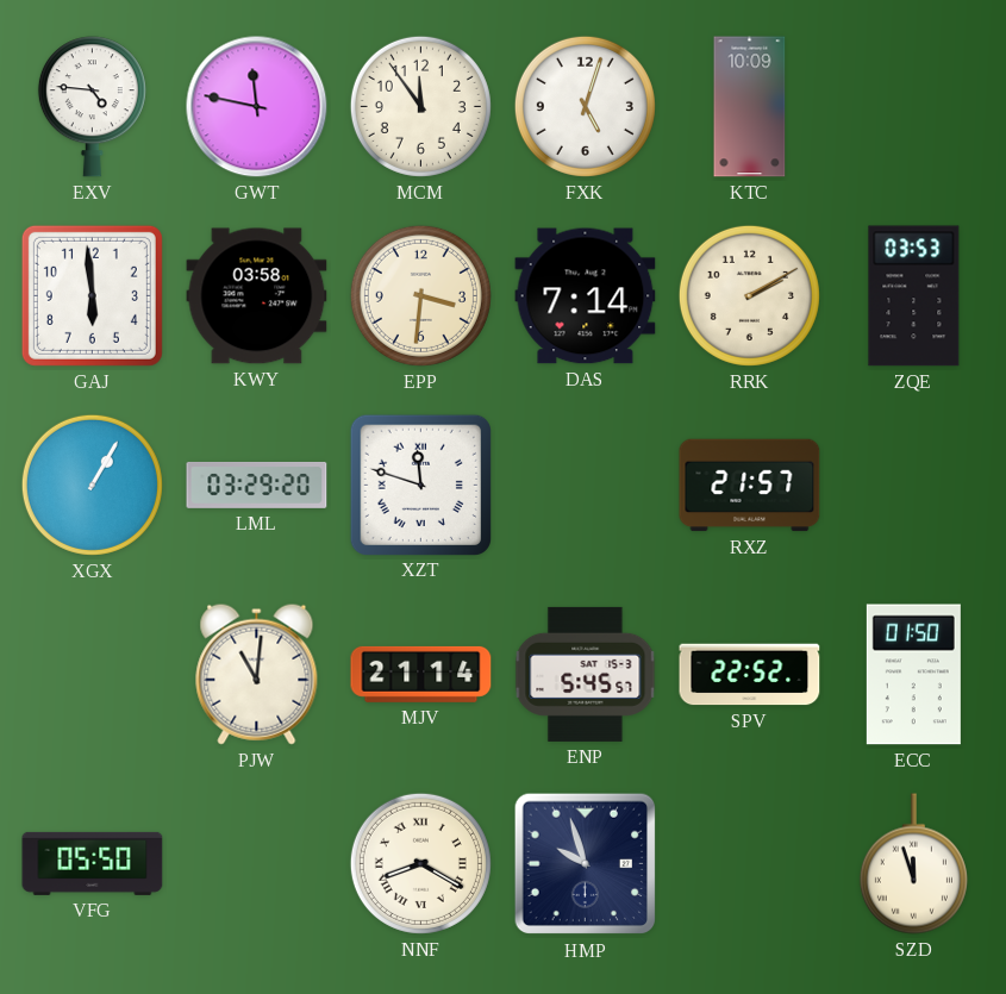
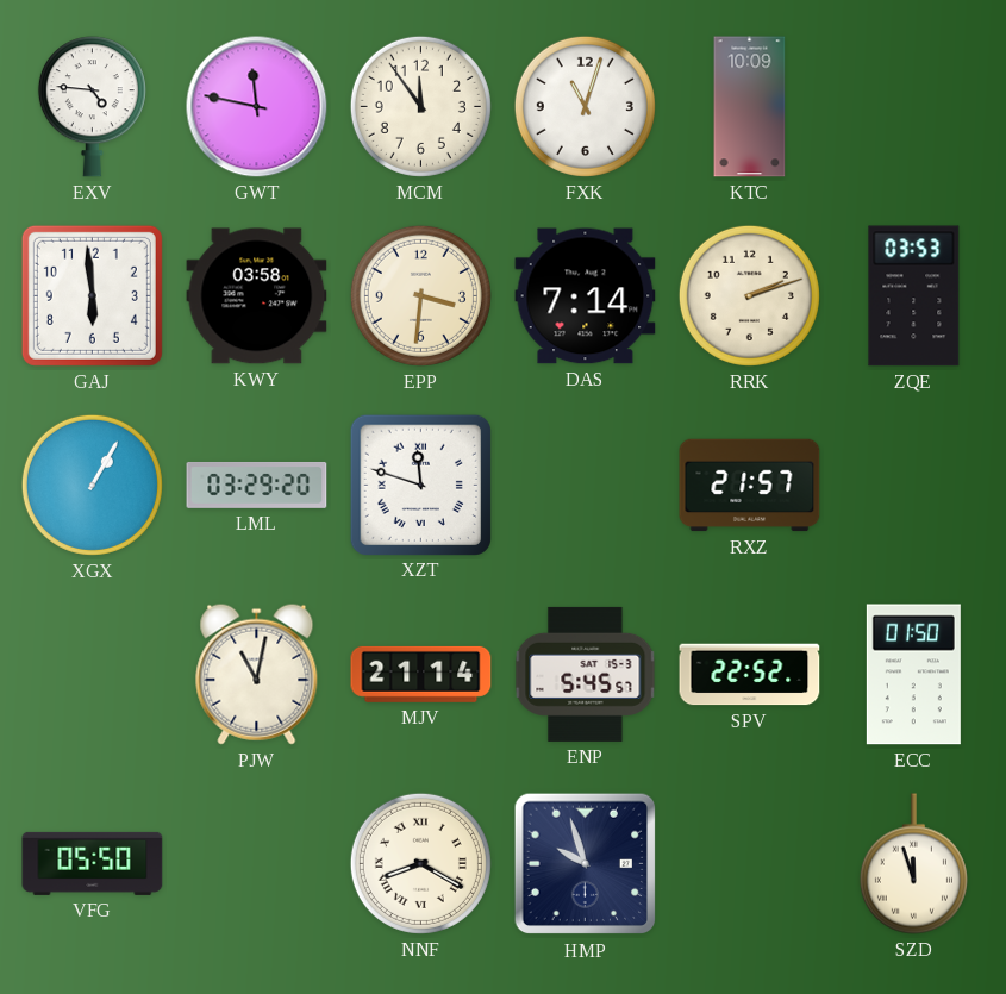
FXK: 5:03 -> 11:03
RRK: 2:10 -> 2:12
PJW: 11:01 -> 11:02
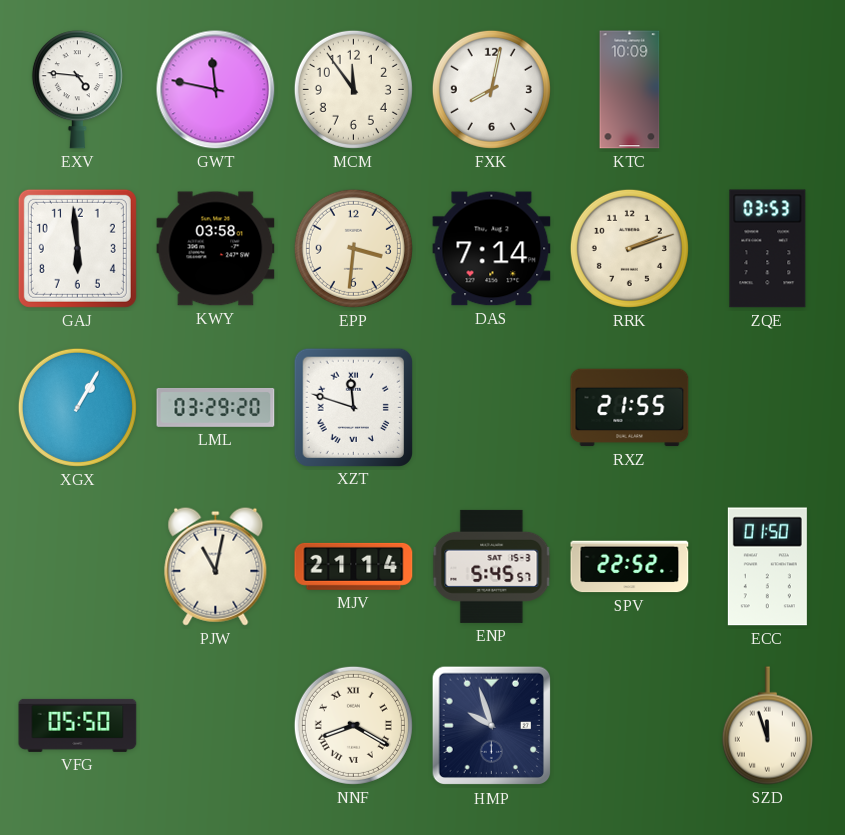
FXK: 11:03 -> 8:02
RXZ: 21:57 -> 21:55
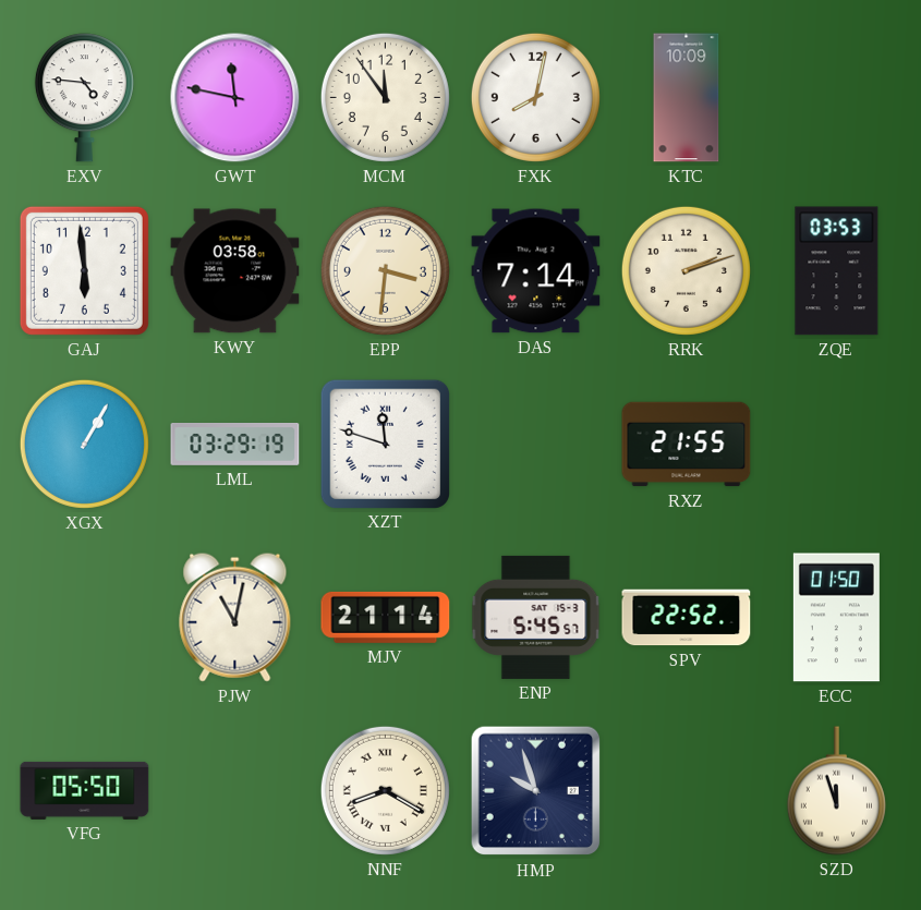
LML: 03:29:20 -> 03:29:19
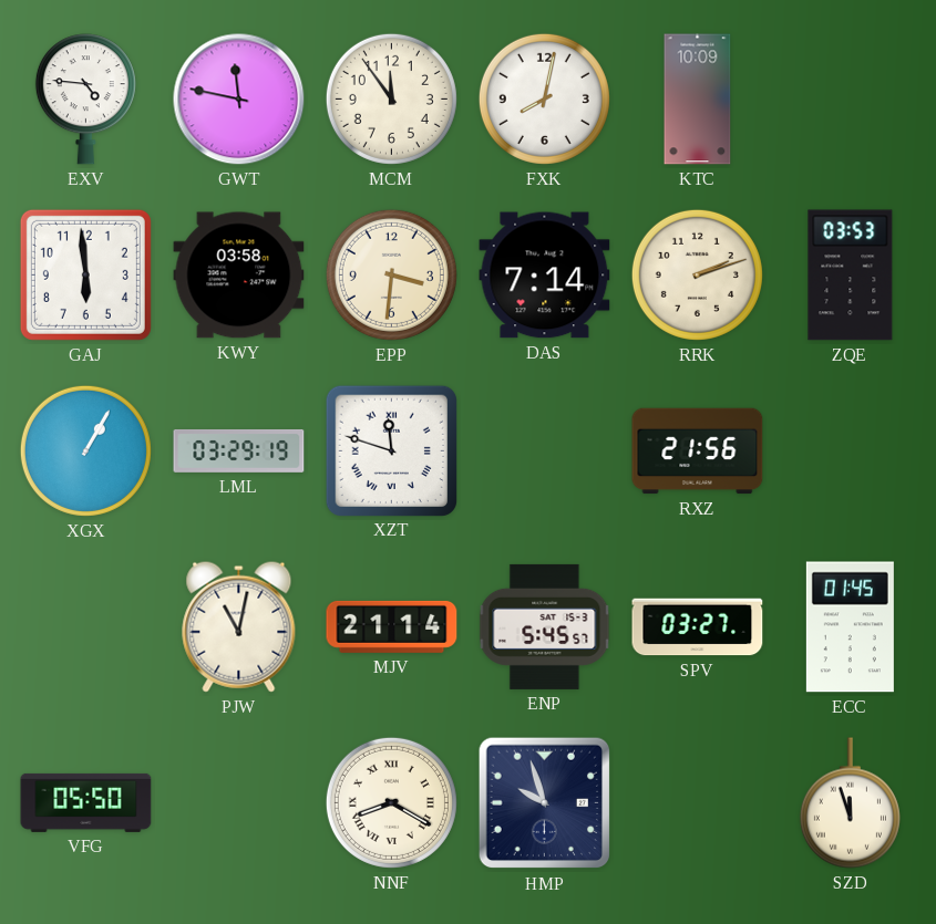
RXZ: 21:55 -> 21:56
SPV: 22:52 -> 03:27
ECC: 01:50 -> 01:45
